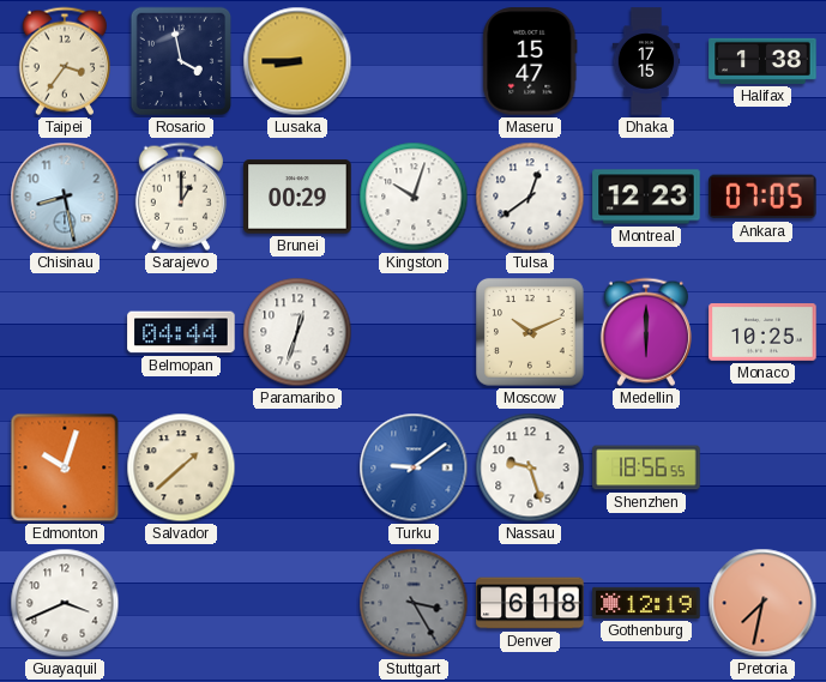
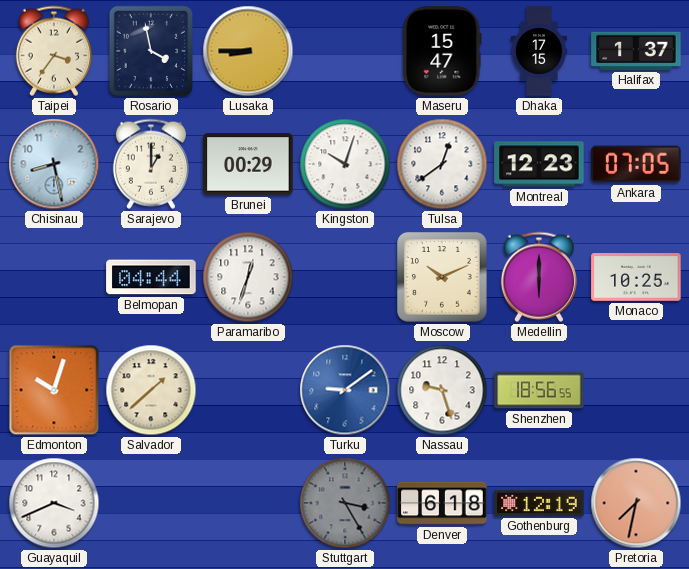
Halifax: 1:38 -> 1:37
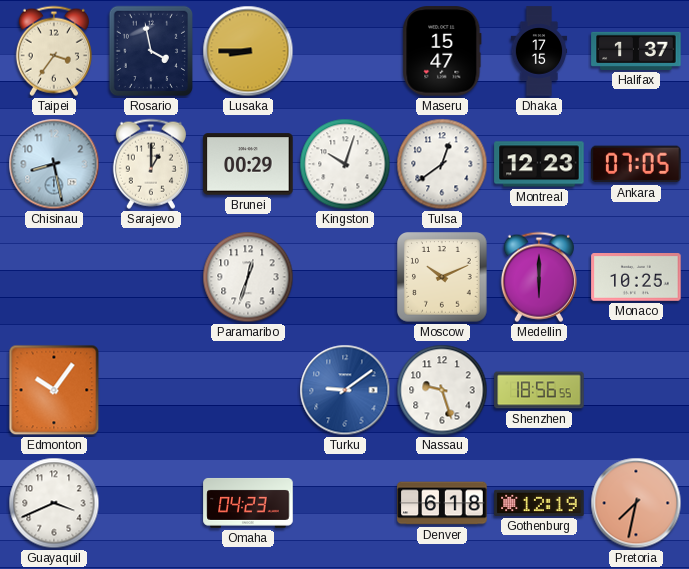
Belmopan: 04:44 -> none
Edmonton: 10:03 -> 10:06
Salvador: 1:38 -> none
Omaha: none -> 04:23
Stuttgart: 3:25 -> none
